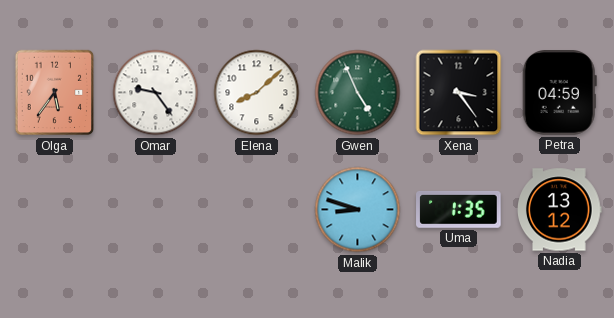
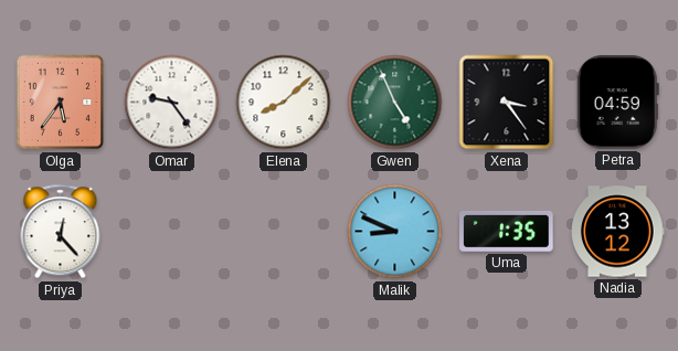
Priya: none -> 12:23
Malik: 8:48 -> 8:49
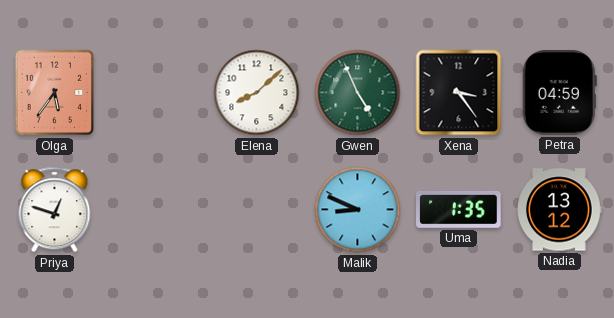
Omar: 9:24 -> none
Priya: 12:23 -> 12:48
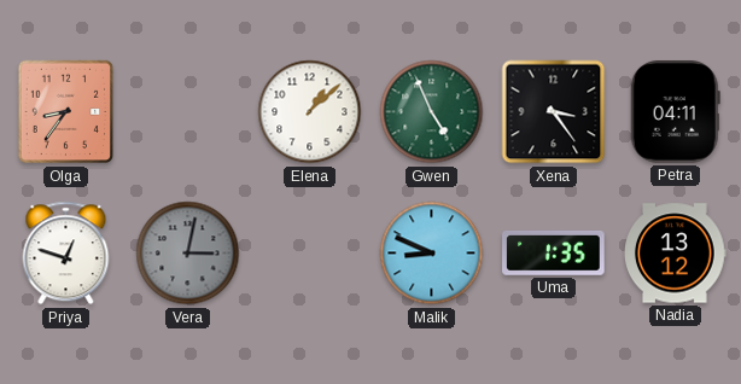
Olga: 5:36 -> 8:36
Elena: 8:08 -> 1:08
Petra: 04:59 -> 04:11
Vera: none -> 3:02
